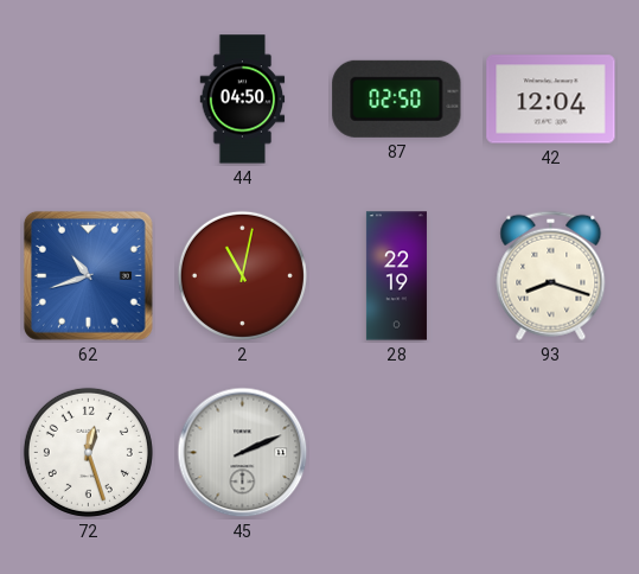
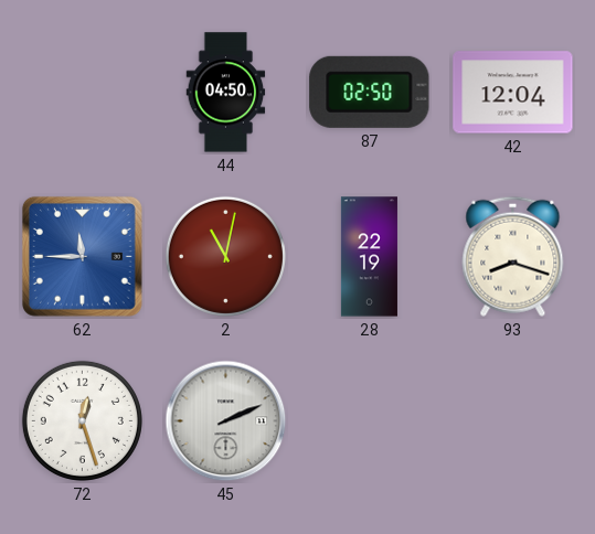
62: 10:42 -> 11:45
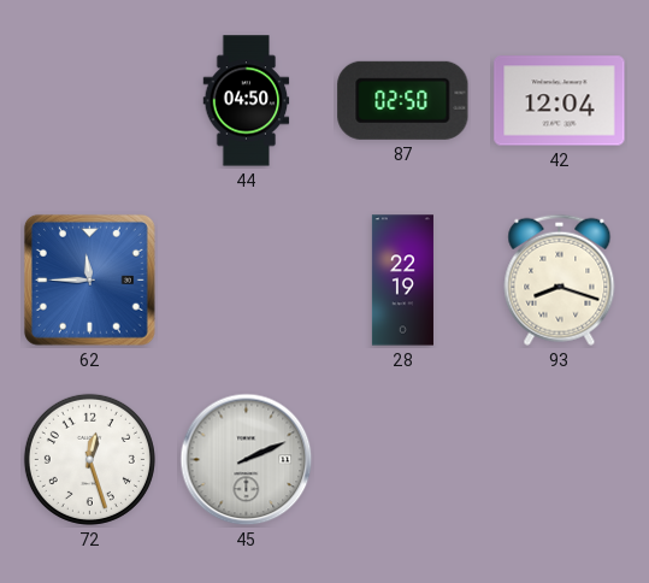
2: 11:02 -> none
